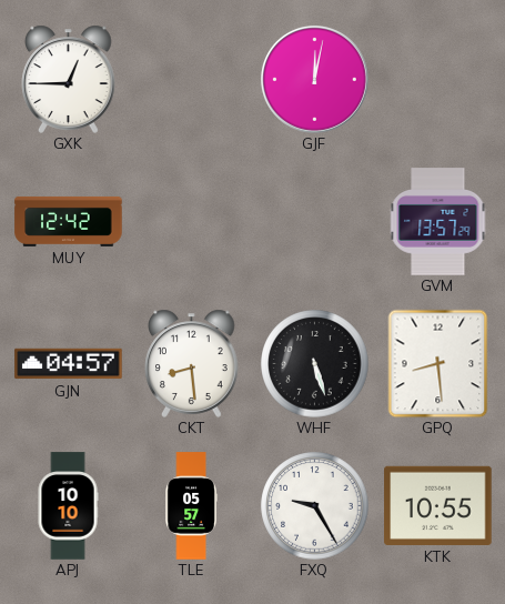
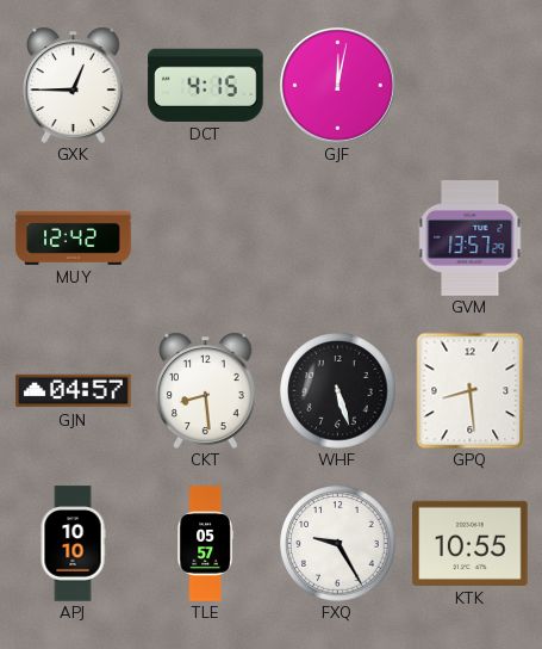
DCT: none -> 4:15
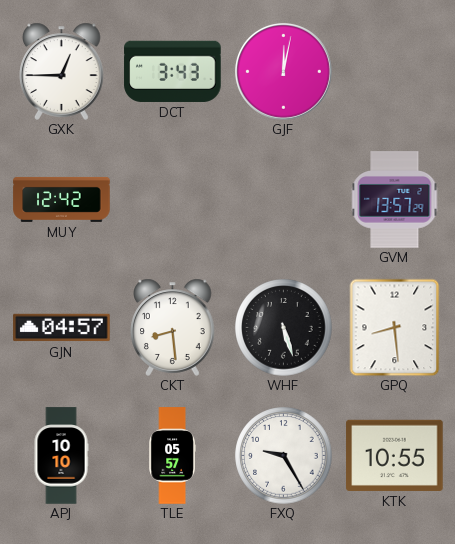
DCT: 4:15 -> 3:43
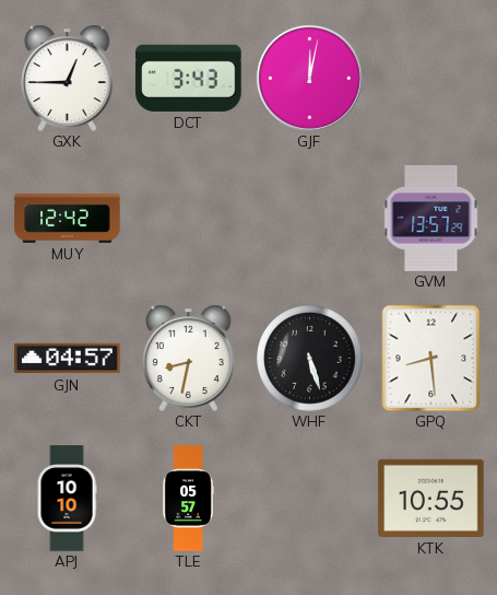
CKT: 8:29 -> 8:32
FXQ: 9:25 -> none
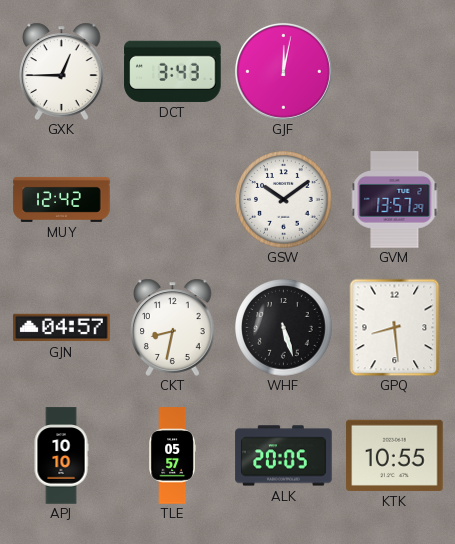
GSW: none -> 10:09
ALK: none -> 20:05
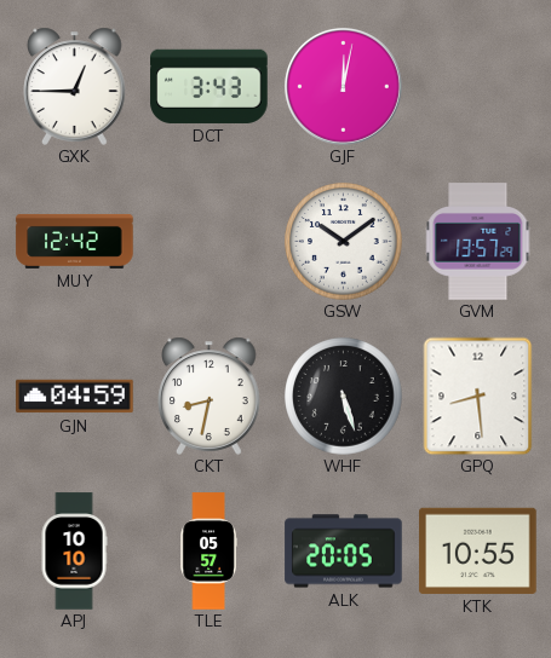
GJN: 04:57 -> 04:59
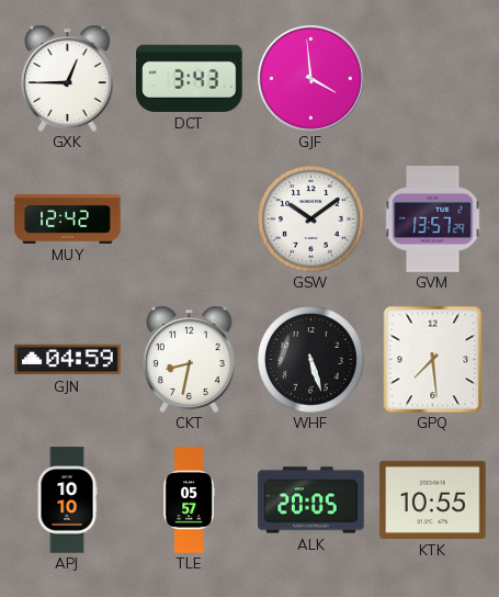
GJF: 12:02 -> 3:59
GPQ: 8:29 -> 7:29
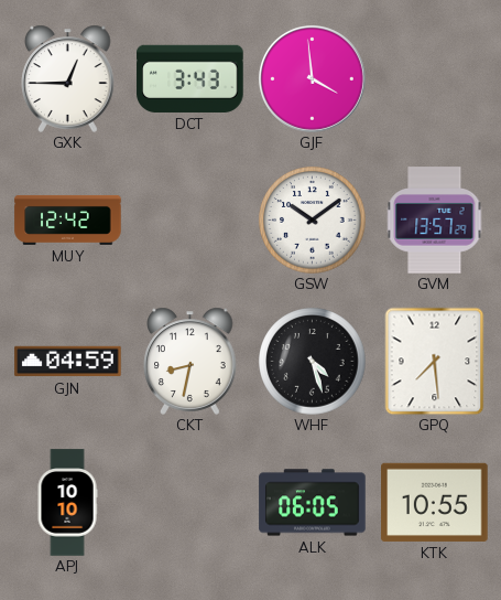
WHF: 5:27 -> 4:27
TLE: 05:57 -> none
ALK: 20:05 -> 06:05
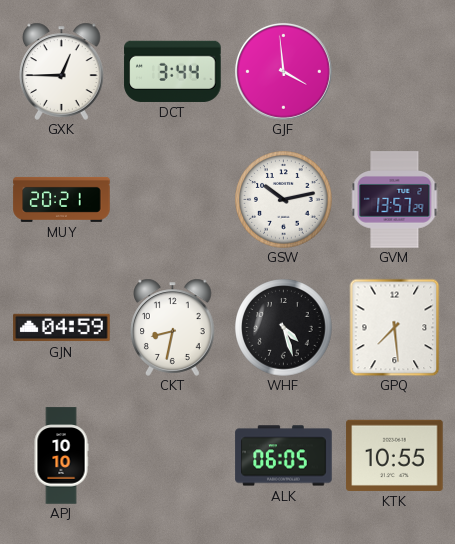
DCT: 3:43 -> 3:44
MUY: 12:42 -> 20:21
GSW: 10:09 -> 10:13
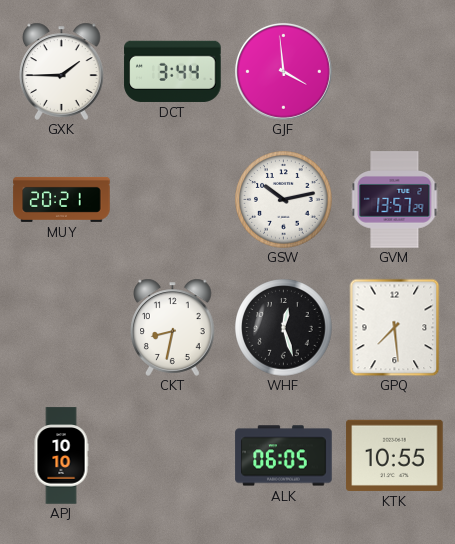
GXK: 12:45 -> 1:45
GJN: 04:59 -> none
WHF: 4:27 -> 12:27
